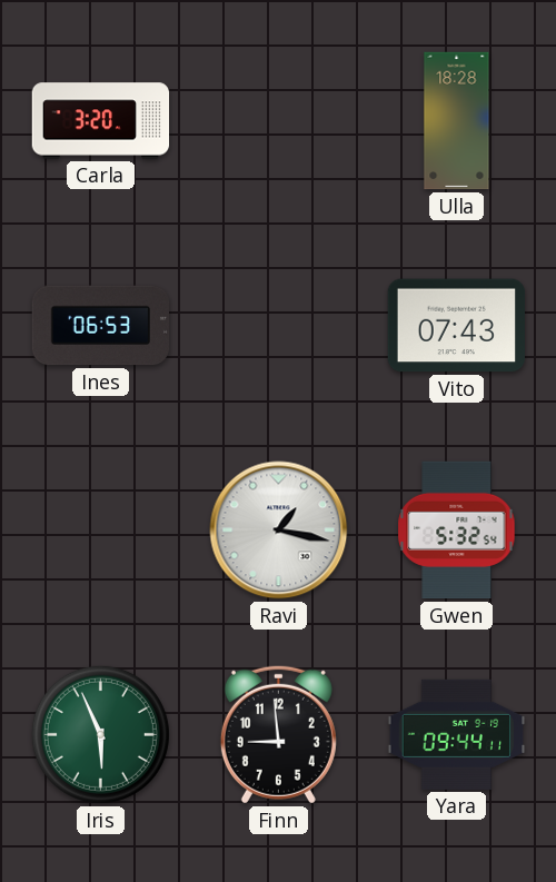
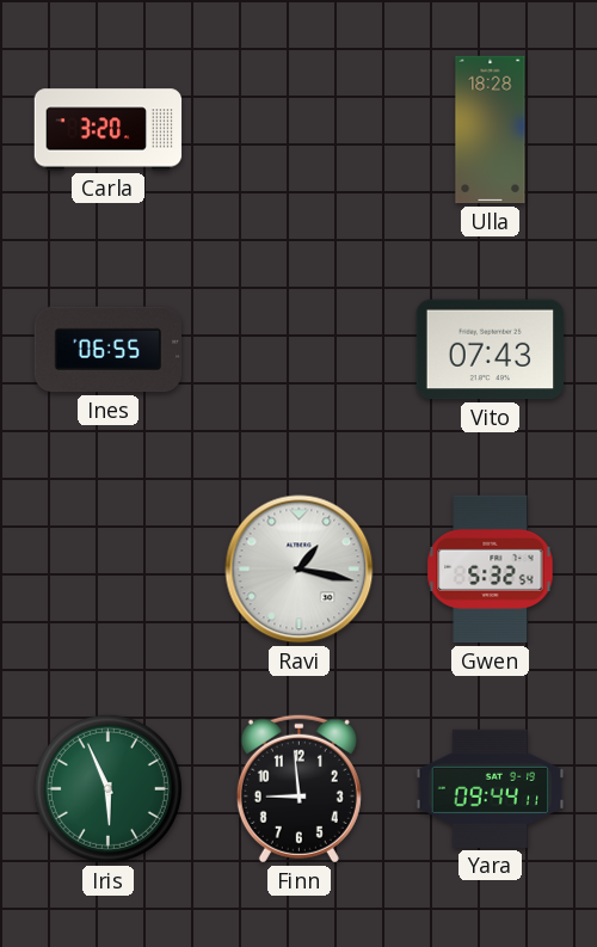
Ines: 06:53 -> 06:55
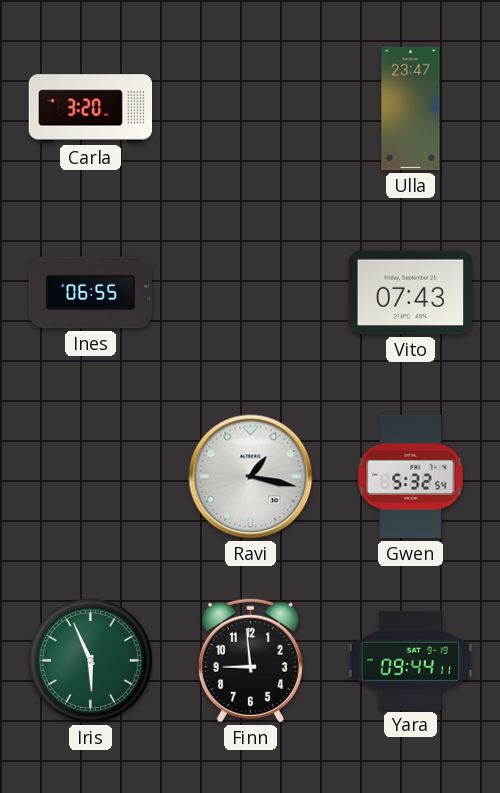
Ulla: 18:28 -> 23:47
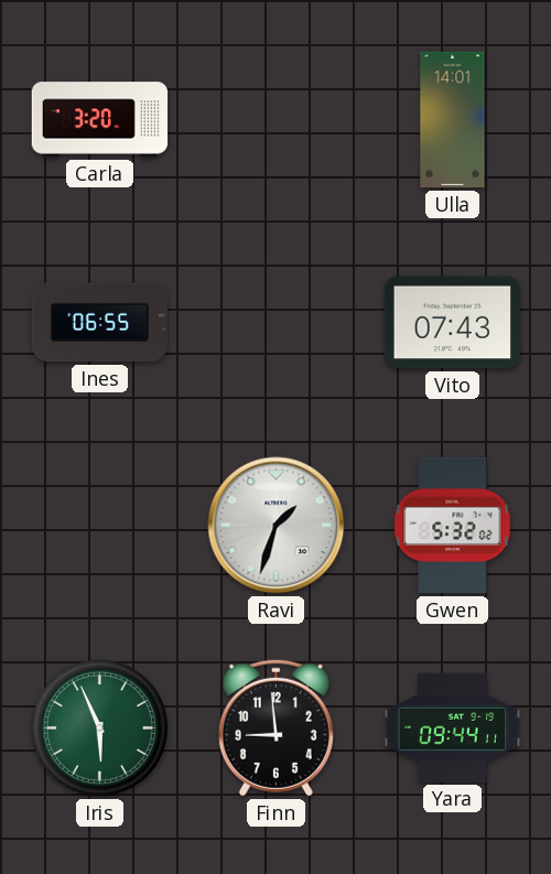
Ulla: 23:47 -> 14:01
Ravi: 1:17 -> 1:33
Gwen: 5:32:54 -> 5:32:02
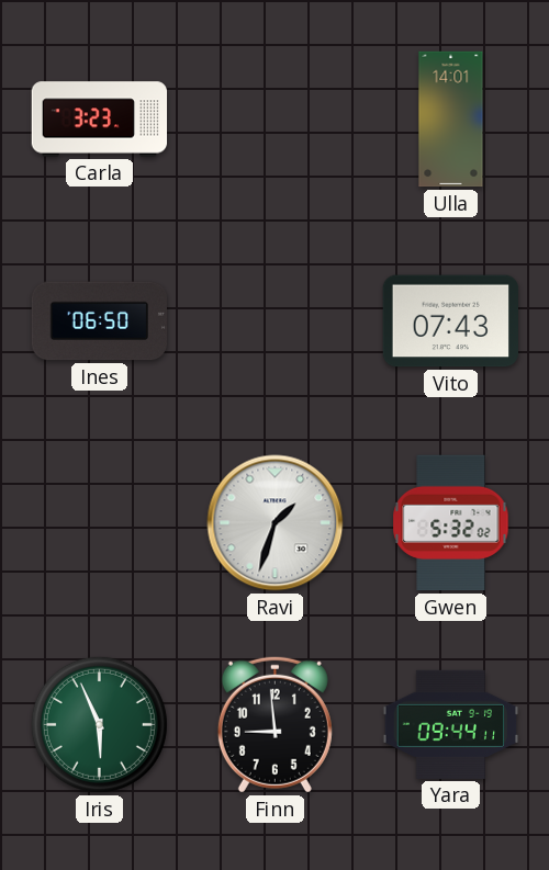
Carla: 3:20 -> 3:23
Ines: 06:55 -> 06:50
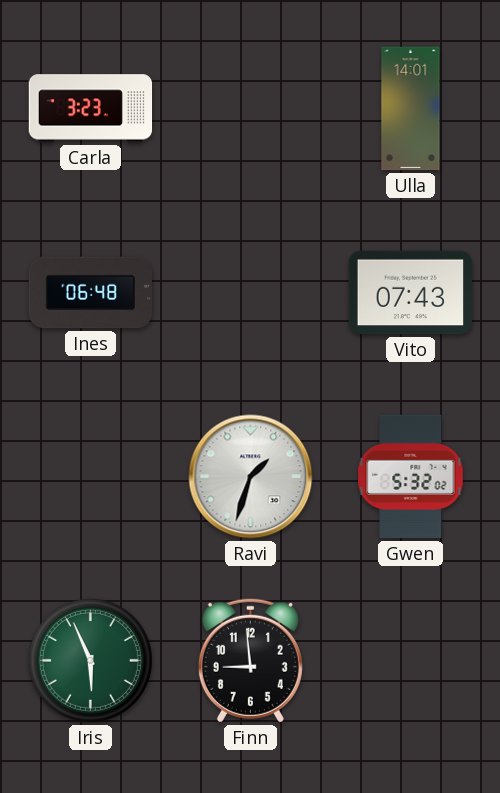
Ines: 06:50 -> 06:48
Yara: 09:44 -> none
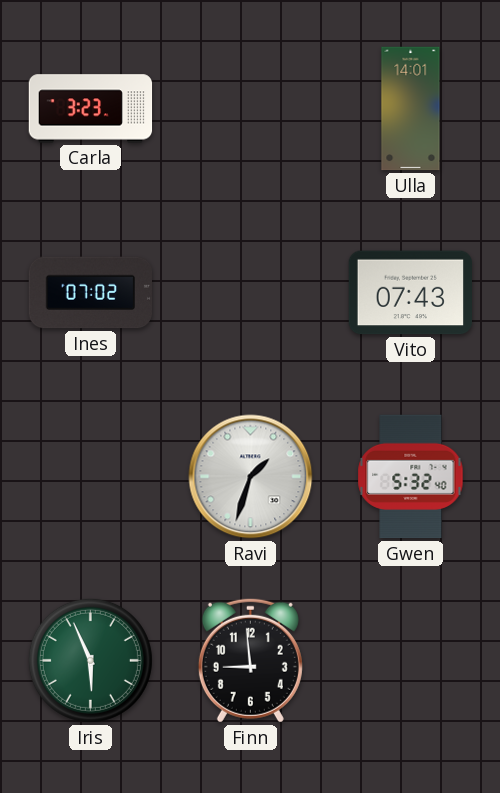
Ines: 06:48 -> 07:02
Gwen: 5:32:02 -> 5:32:40
